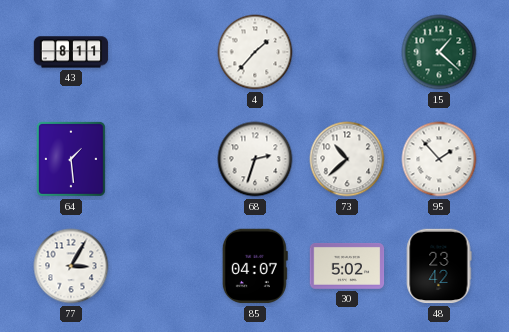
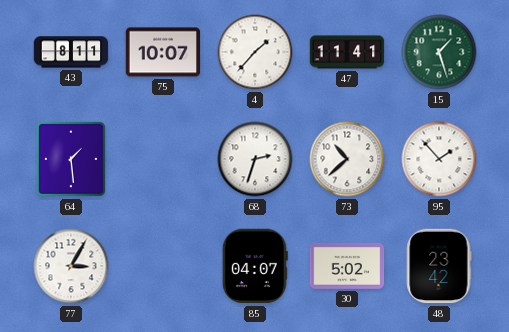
75: none -> 10:07
47: none -> 11:41
15: 1:22 -> 1:27
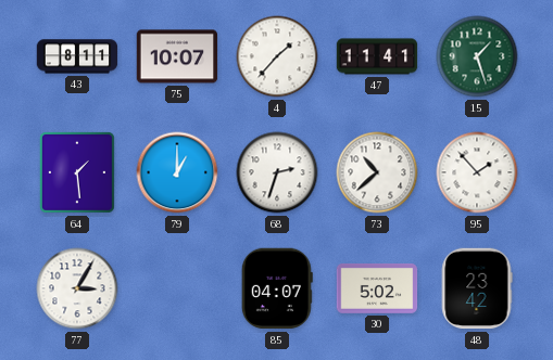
79: none -> 1:00
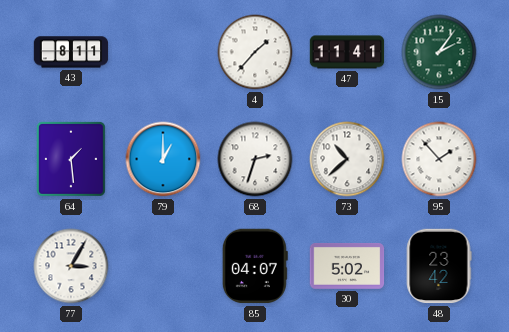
75: 10:07 -> none
15: 1:27 -> 2:06
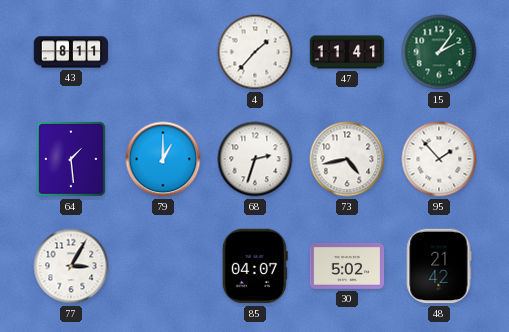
73: 10:38 -> 4:43
48: 23:42 -> 21:42
